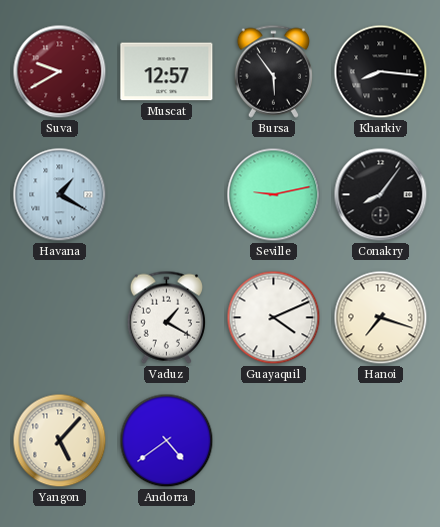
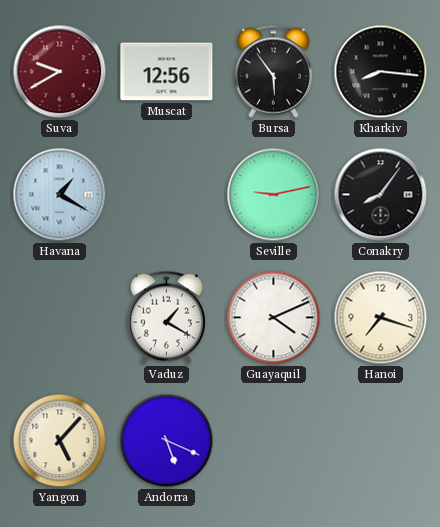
Muscat: 12:57 -> 12:56
Andorra: 4:39 -> 5:19
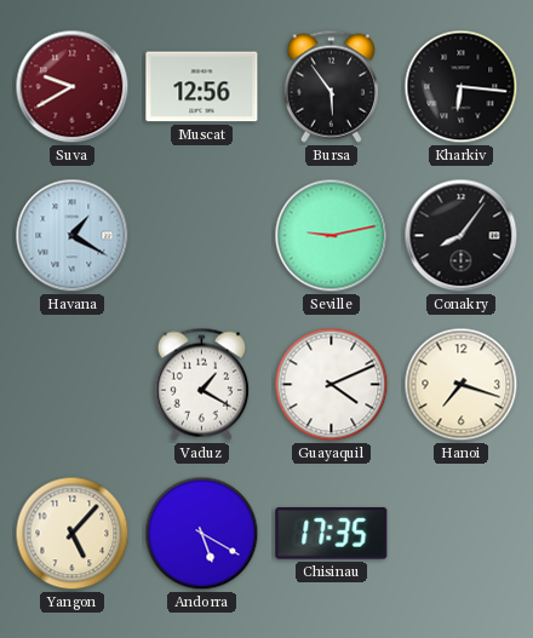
Kharkiv: 8:16 -> 6:16
Andorra: 5:19 -> 5:20
Chisinau: none -> 17:35
